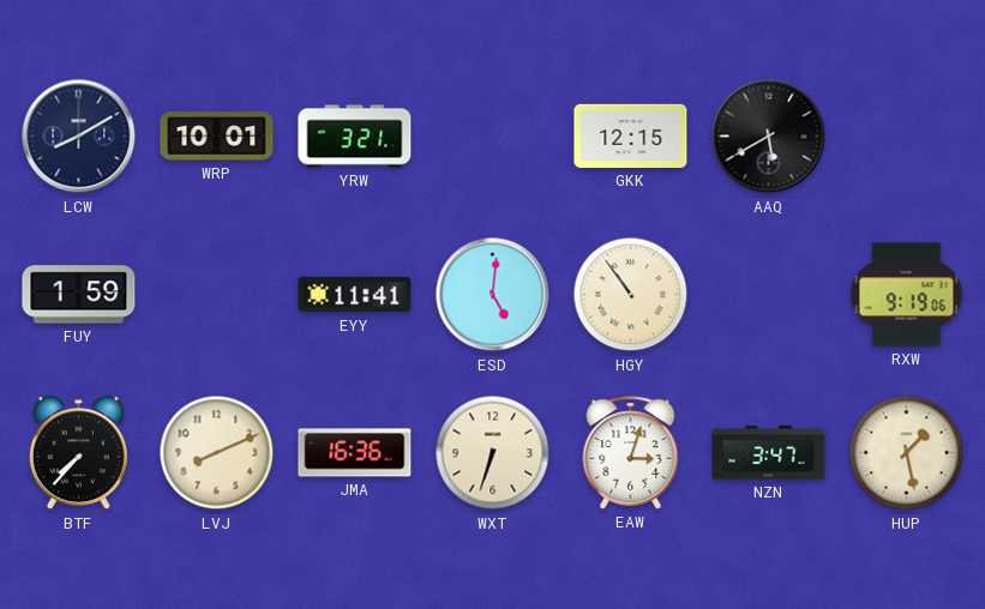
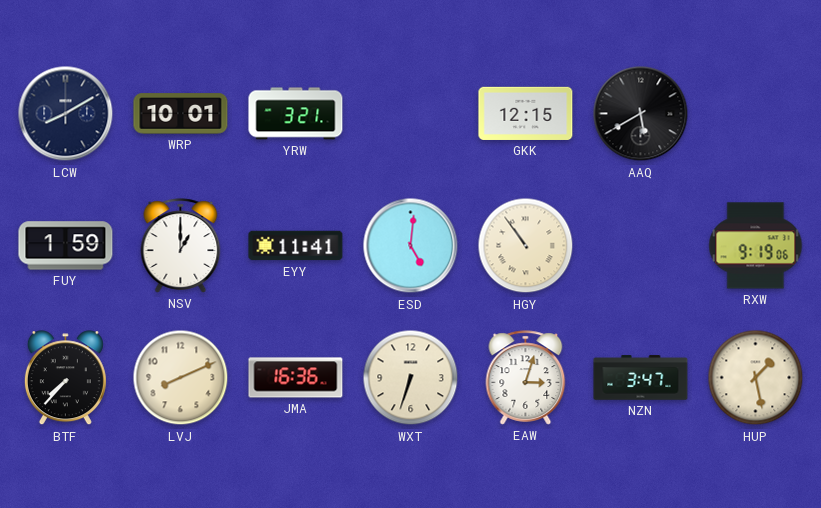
NSV: none -> 1:00
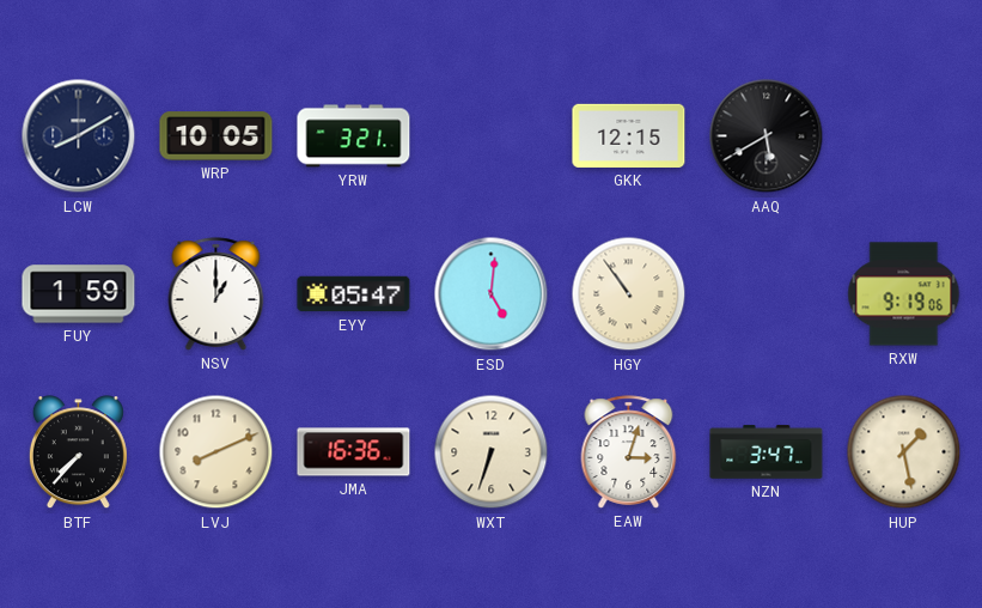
WRP: 10:01 -> 10:05
EYY: 11:41 -> 05:47
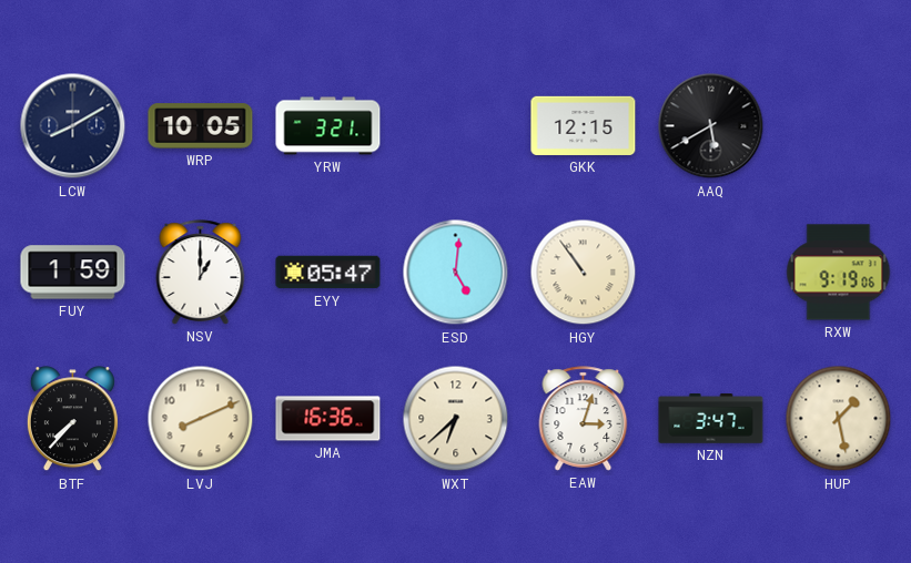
WXT: 6:33 -> 6:38
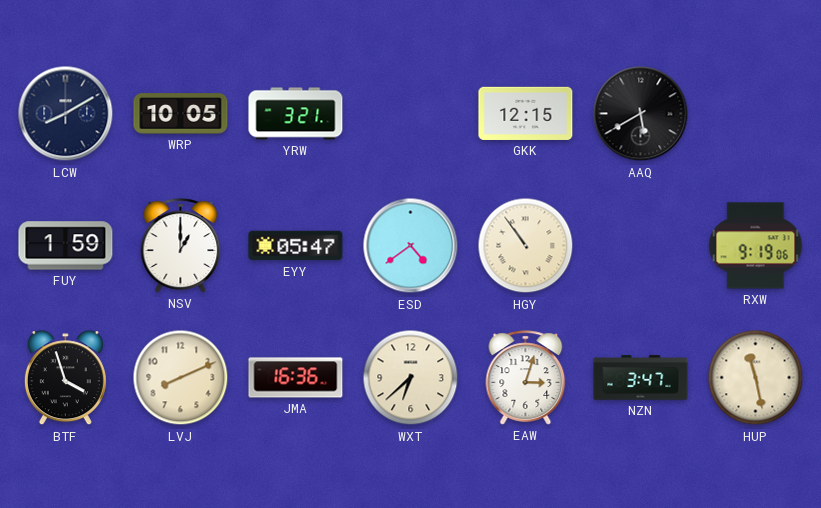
ESD: 5:01 -> 4:39
BTF: 7:37 -> 3:57
HUP: 1:28 -> 11:28
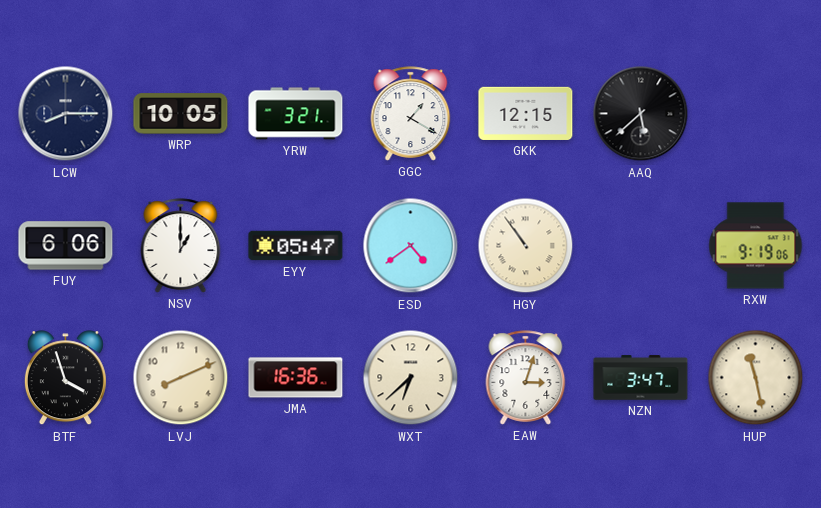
LCW: 8:10 -> 8:15
GGC: none -> 1:20
AAQ: 5:40 -> 5:38
FUY: 1:59 -> 6:06
